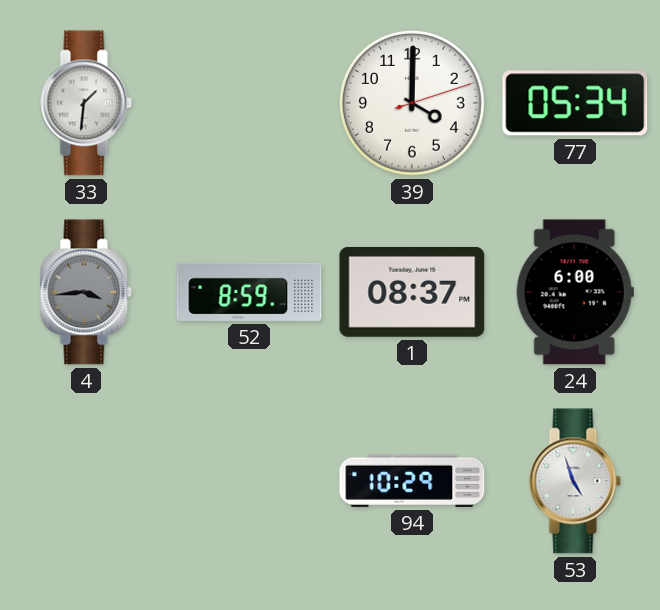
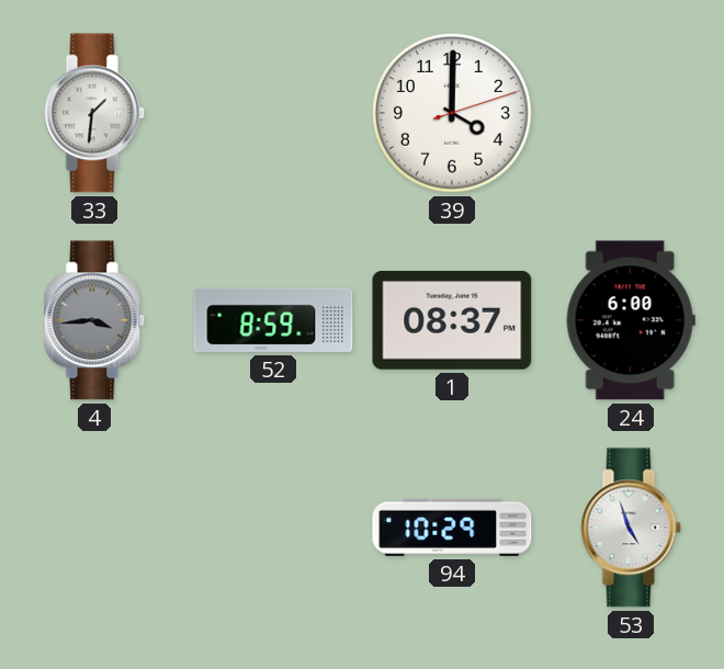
77: 05:34 -> none
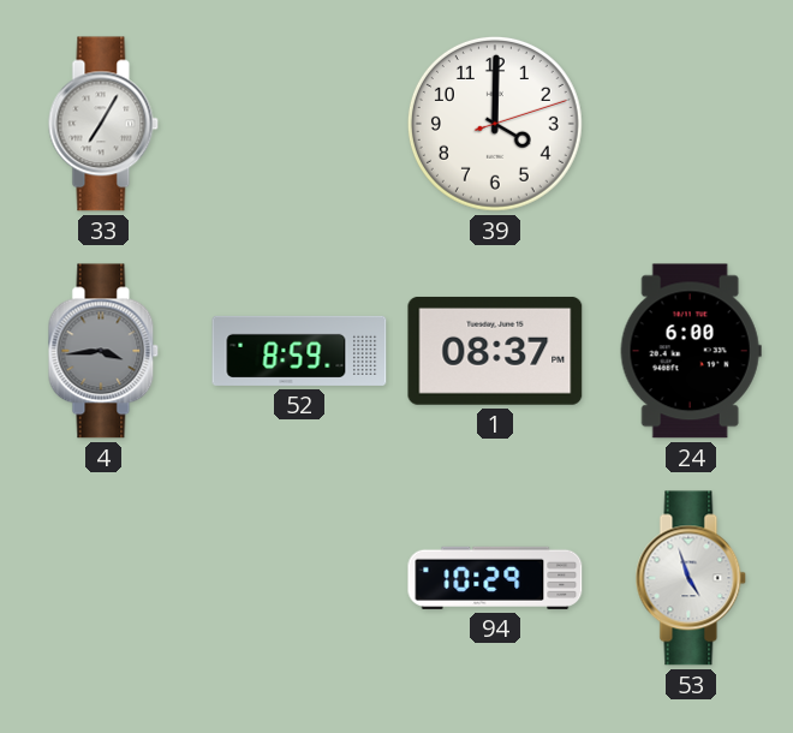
33: 1:31 -> 7:05
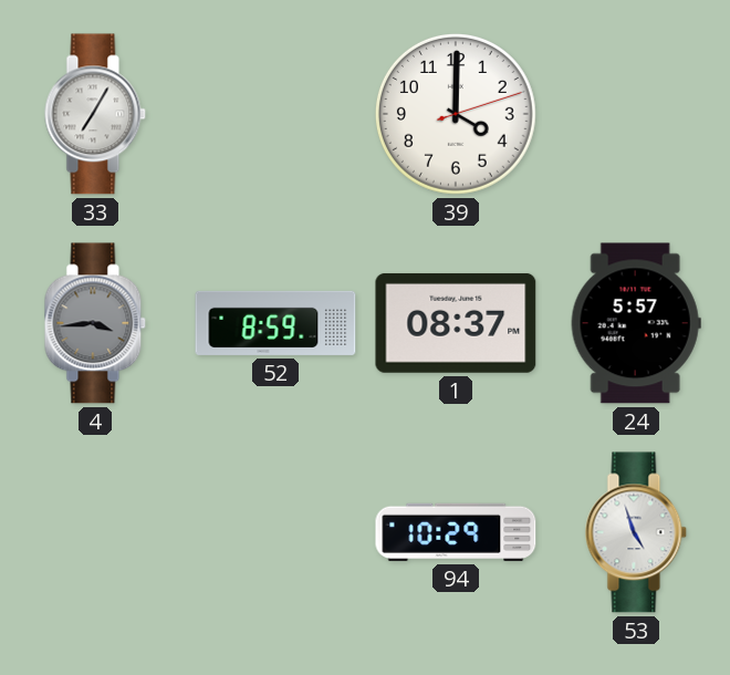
24: 6:00 -> 5:57
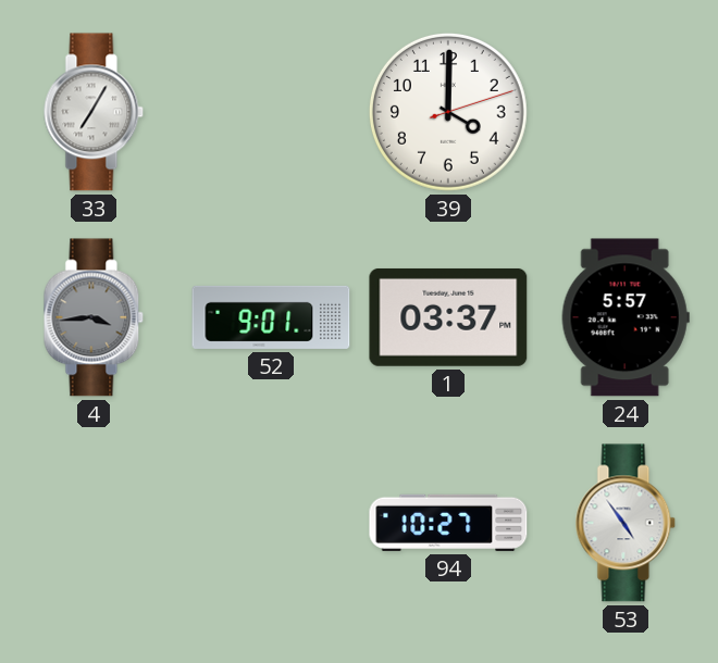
52: 8:59 -> 9:01
1: 08:37 -> 03:37
94: 10:29 -> 10:27
53: 4:57 -> 4:54
